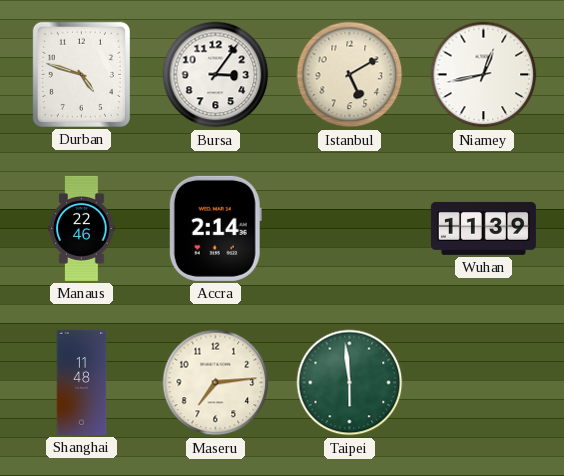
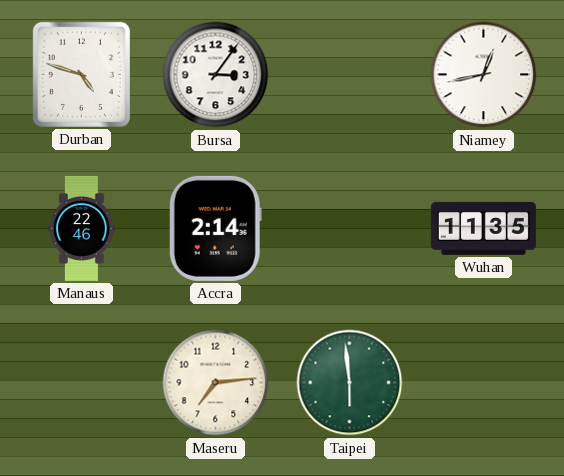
Istanbul: 5:10 -> none
Wuhan: 11:39 -> 11:35
Shanghai: 11:48 -> none
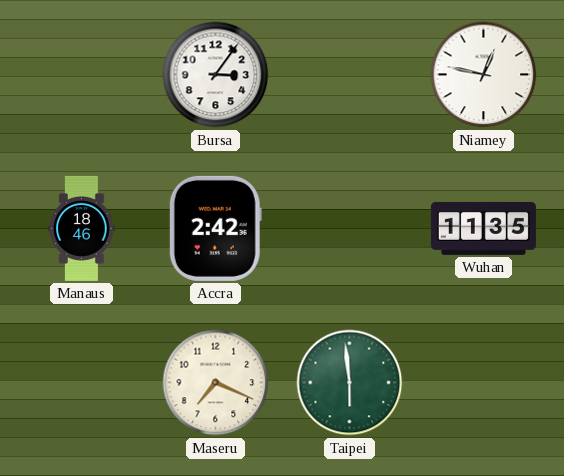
Durban: 4:48 -> none
Niamey: 12:43 -> 12:47
Manaus: 22:46 -> 18:46
Accra: 2:14 -> 2:42
Maseru: 7:14 -> 7:19
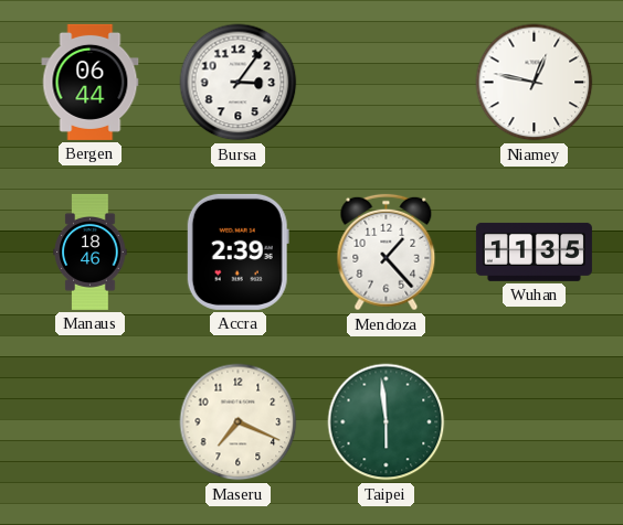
Bergen: none -> 06:44
Accra: 2:42 -> 2:39
Mendoza: none -> 1:23
